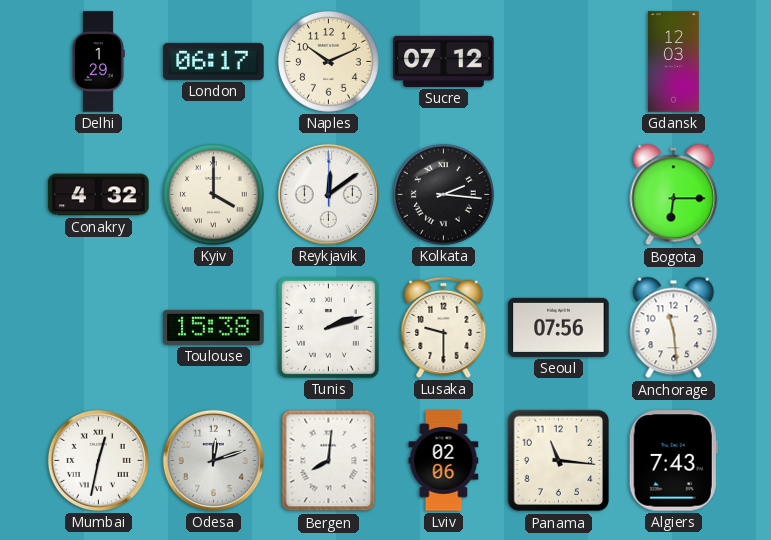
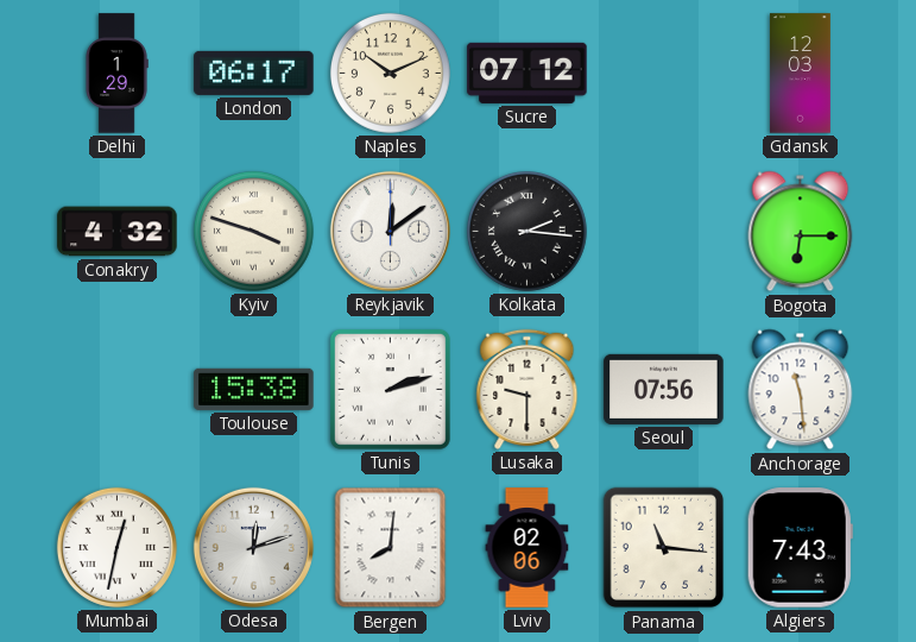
Kyiv: 4:00 -> 3:48
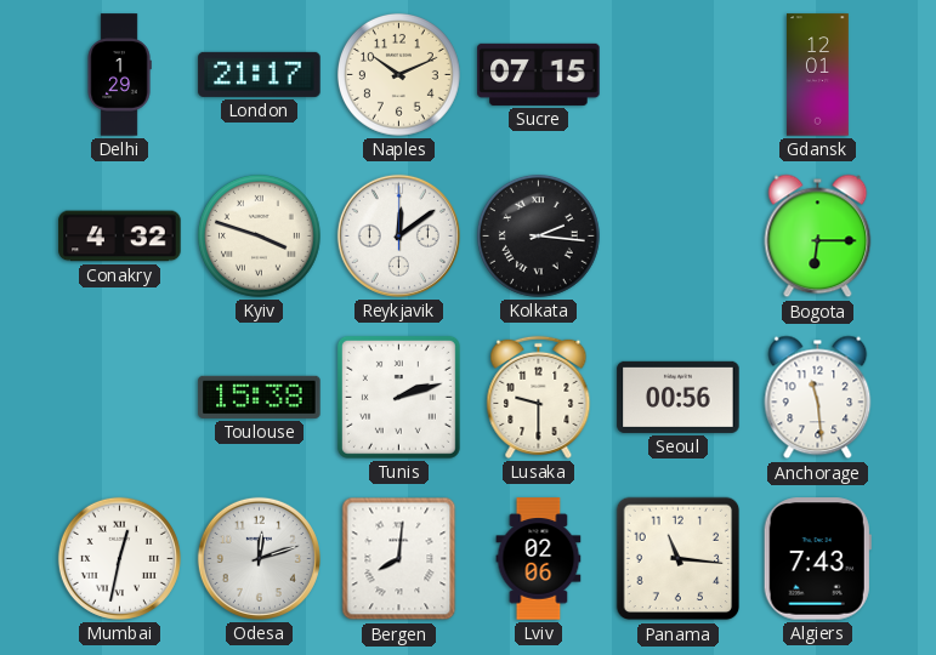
London: 06:17 -> 21:17
Sucre: 07:12 -> 07:15
Gdansk: 12:03 -> 12:01
Seoul: 07:56 -> 00:56
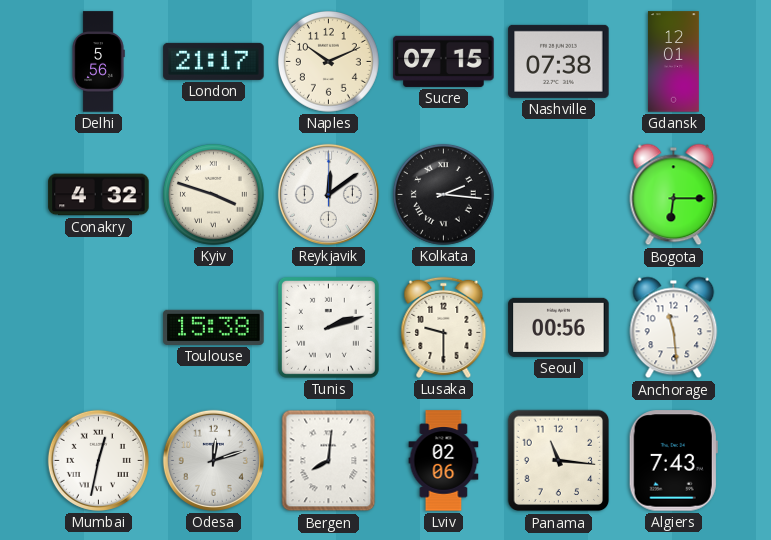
Delhi: 1:29 -> 5:56
Nashville: none -> 07:38
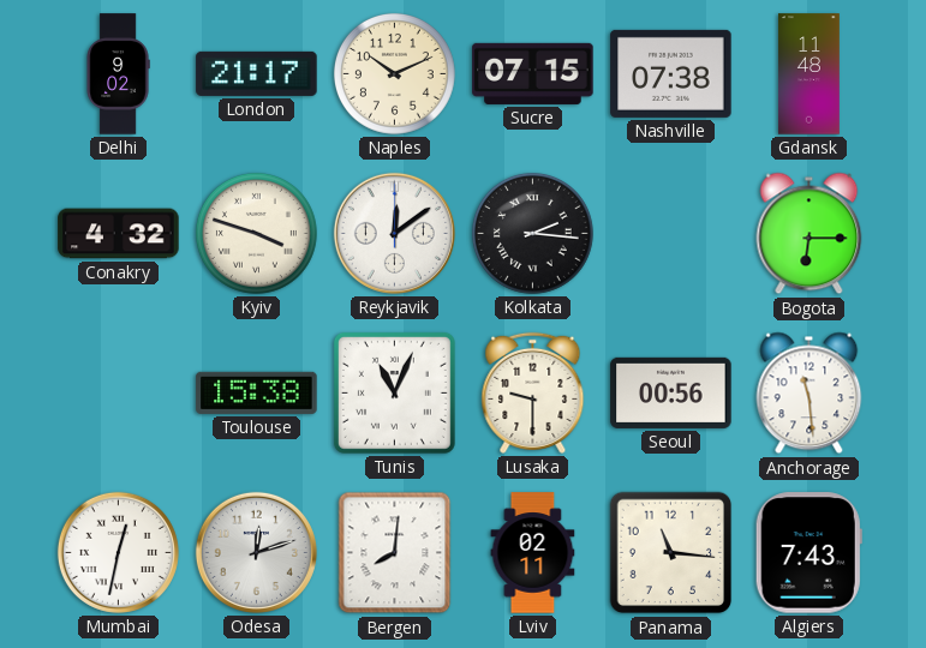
Delhi: 5:56 -> 9:02
Gdansk: 12:01 -> 11:48
Tunis: 2:12 -> 11:04
Lviv: 02:06 -> 02:11
